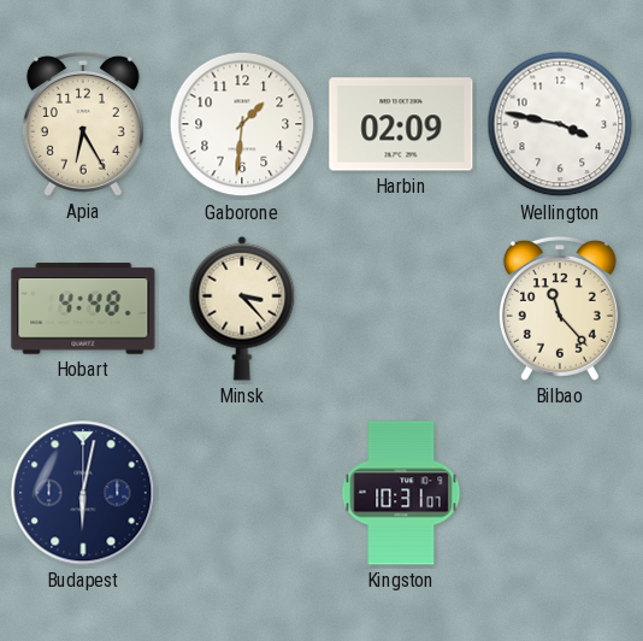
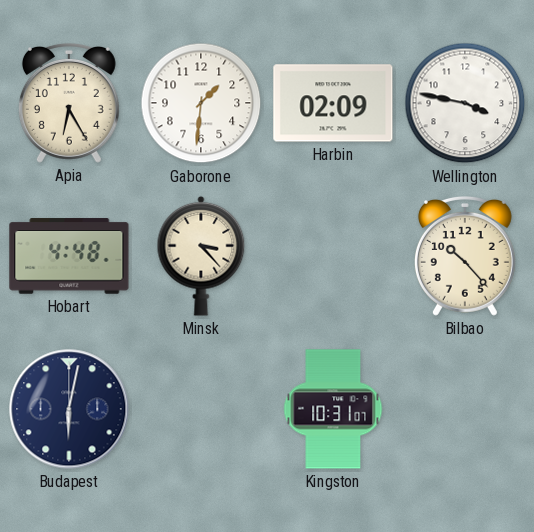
Bilbao: 11:23 -> 10:23
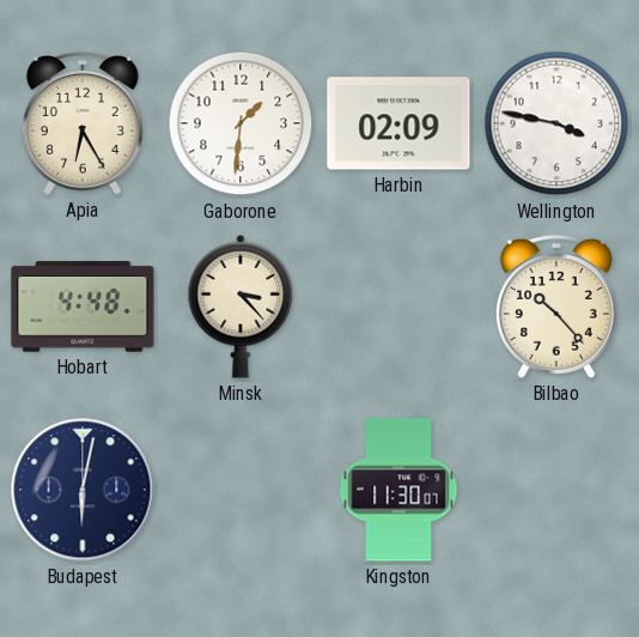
Kingston: 10:31 -> 11:30
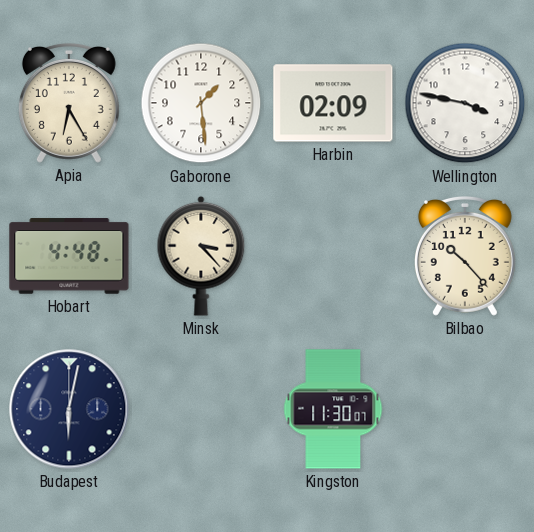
Gaborone: 1:31 -> 1:29
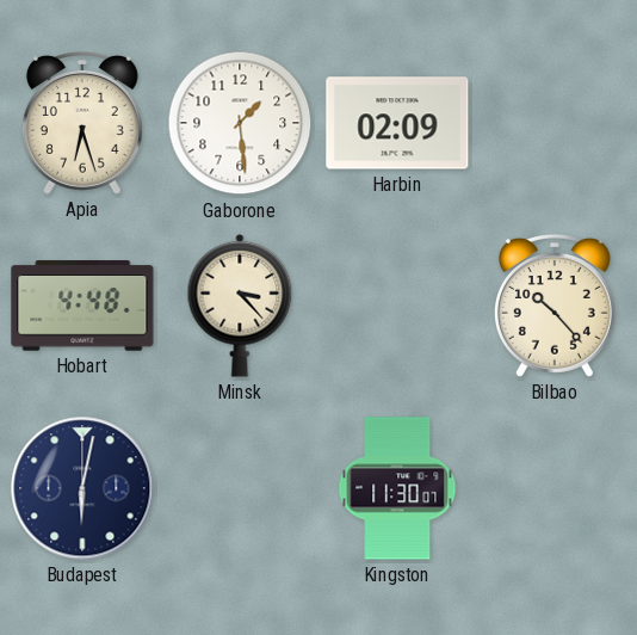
Apia: 6:25 -> 6:27
Wellington: 3:47 -> none
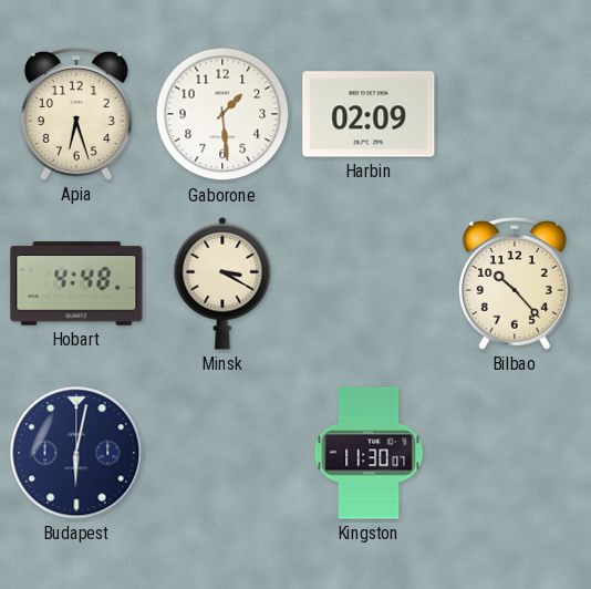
Minsk: 3:23 -> 3:20
